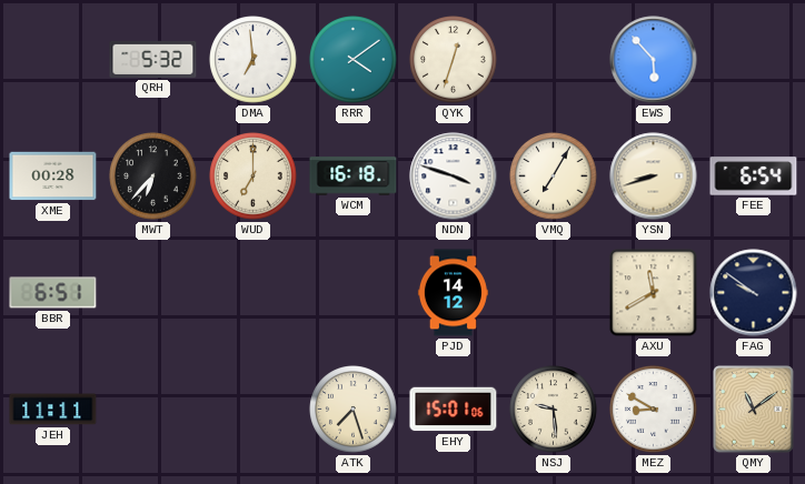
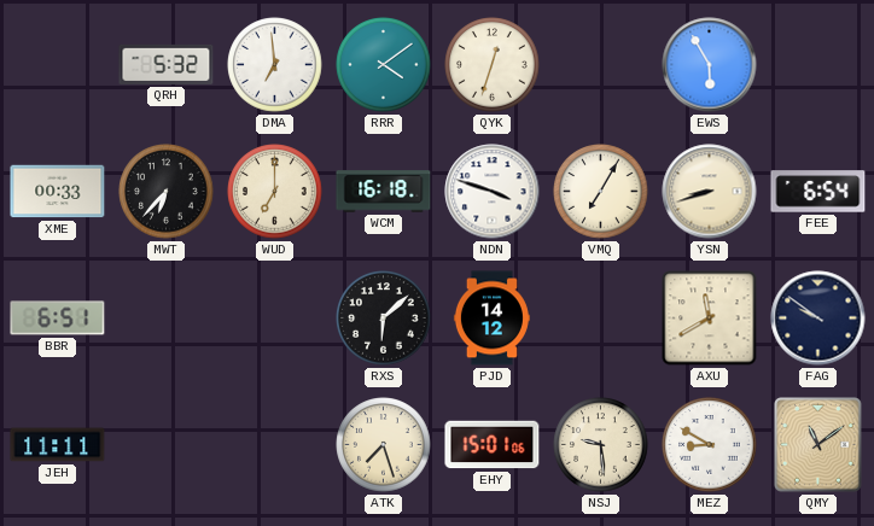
EWS: 5:53 -> 5:55
XME: 00:28 -> 00:33
RXS: none -> 6:08
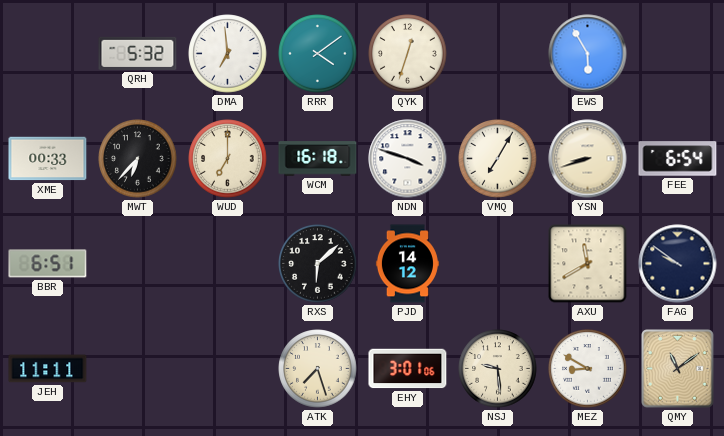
EHY: 15:01 -> 3:01
